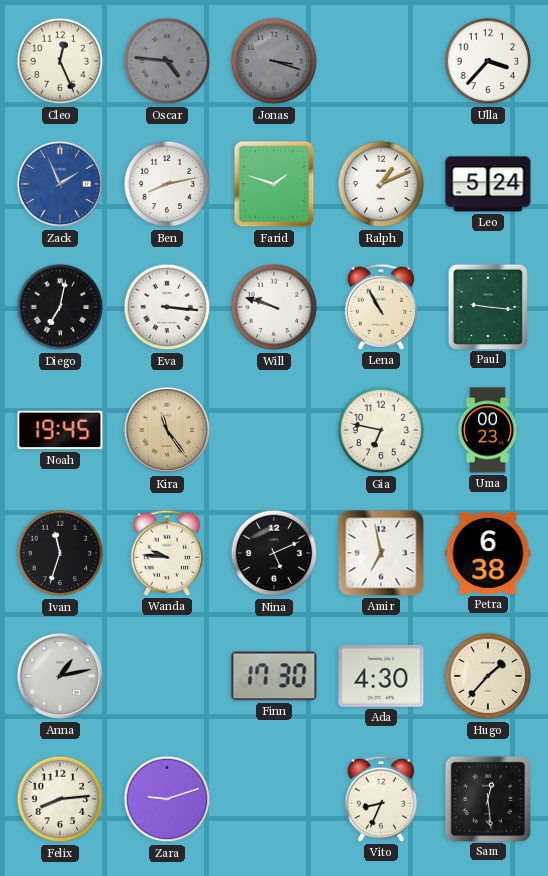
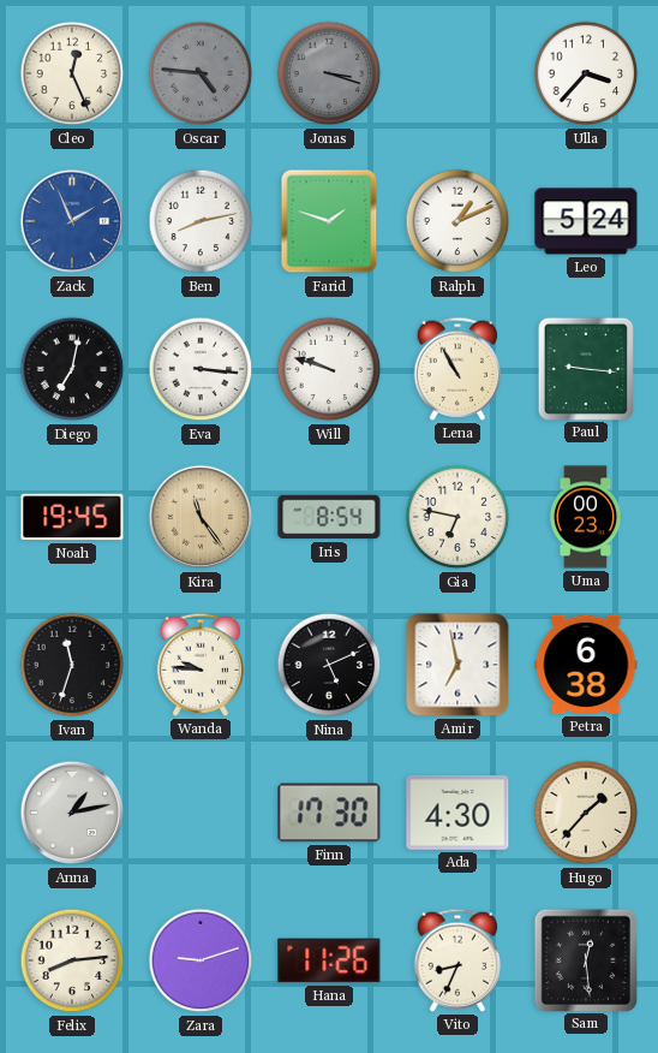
Iris: none -> 8:54
Hana: none -> 11:26
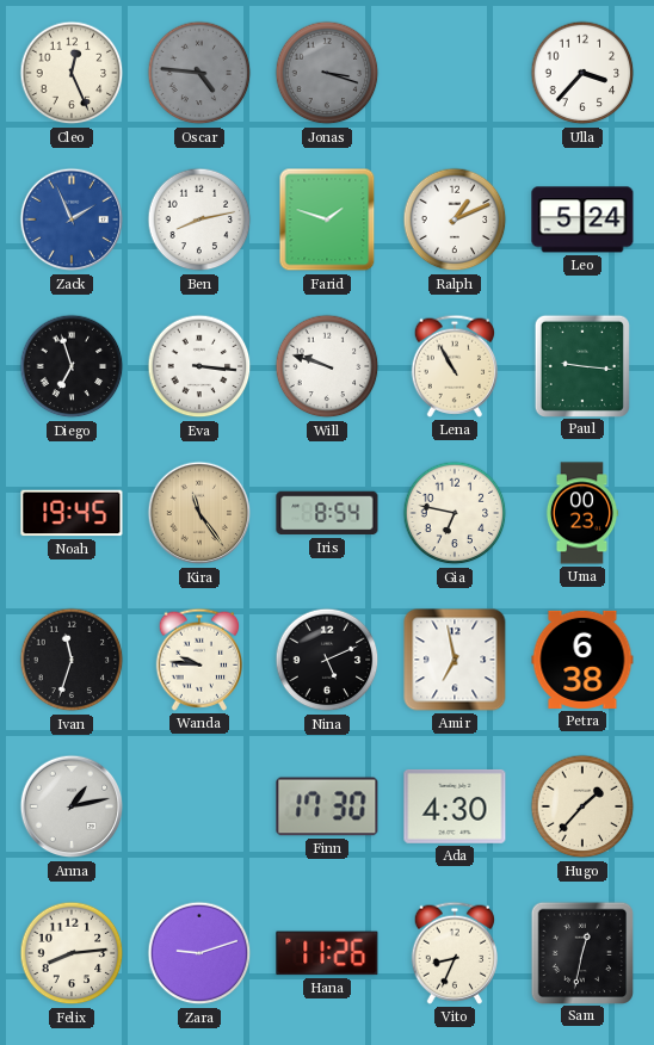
Diego: 7:02 -> 6:57
Sam: 12:29 -> 12:32
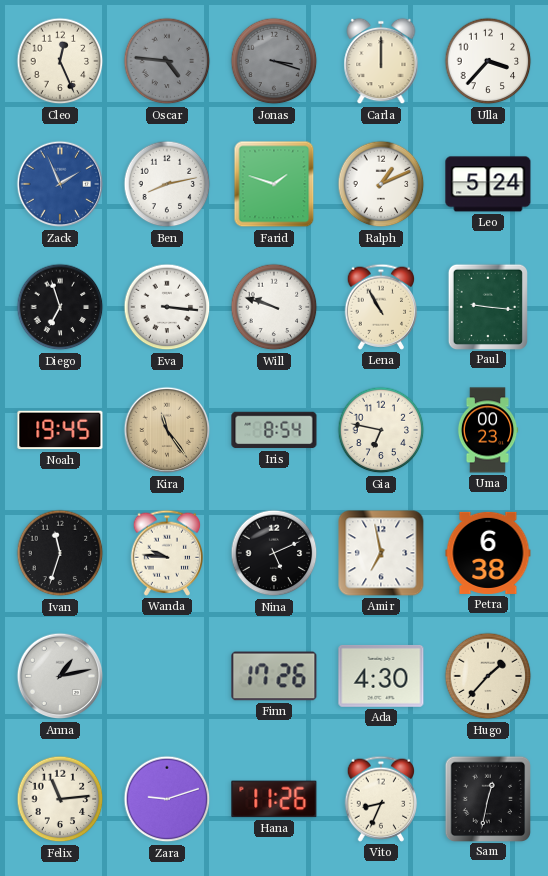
Carla: none -> 12:00
Finn: 17:30 -> 17:26
Felix: 8:14 -> 11:14
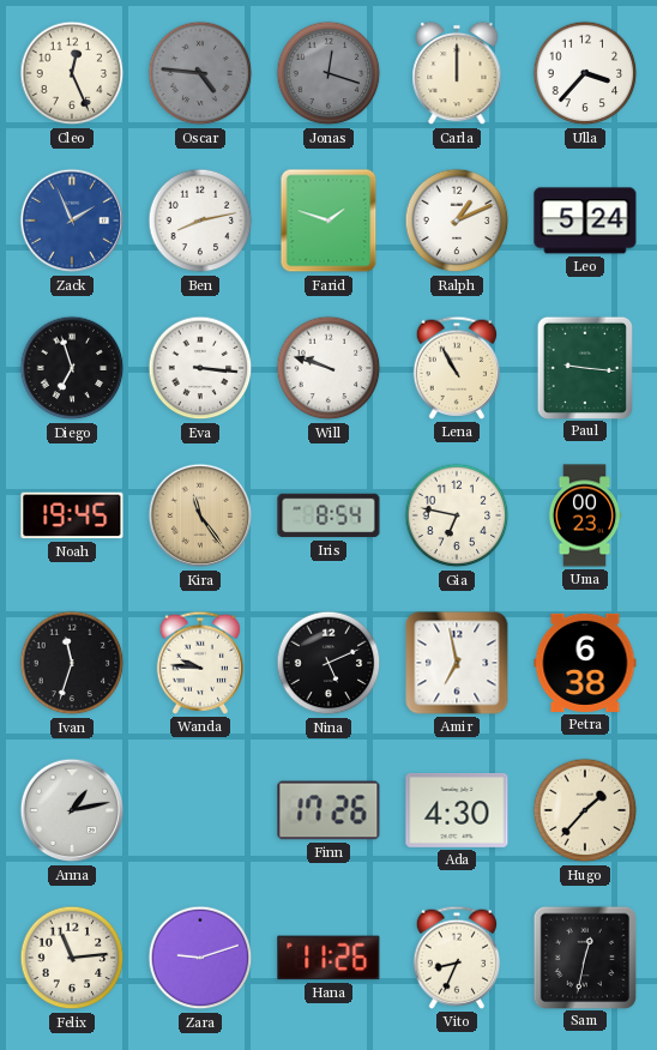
Jonas: 3:18 -> 12:18
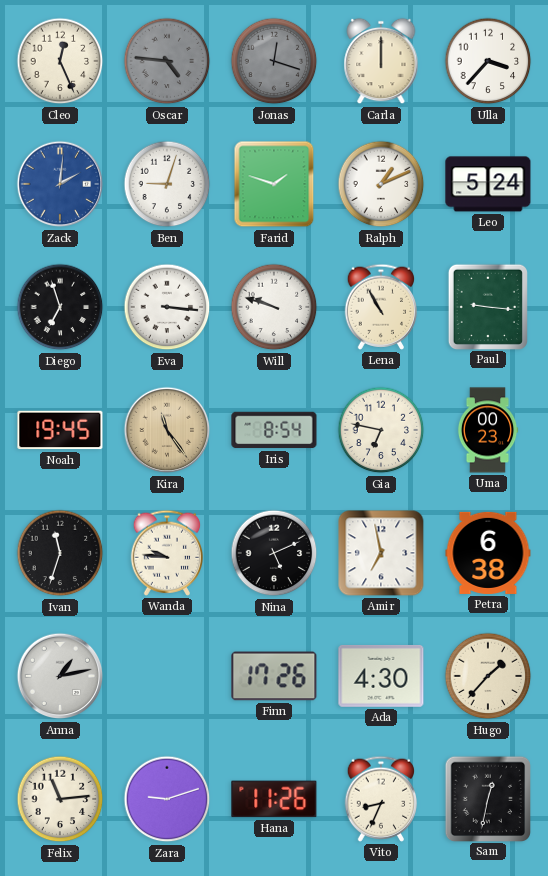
Zack: 1:56 -> 2:01
Ben: 8:13 -> 9:03
